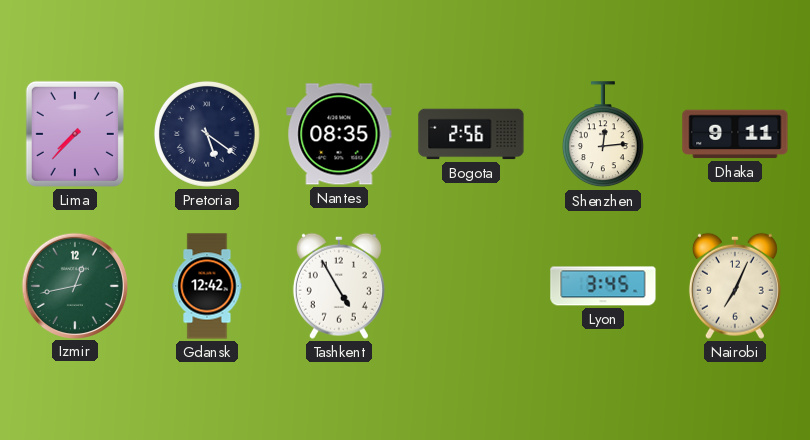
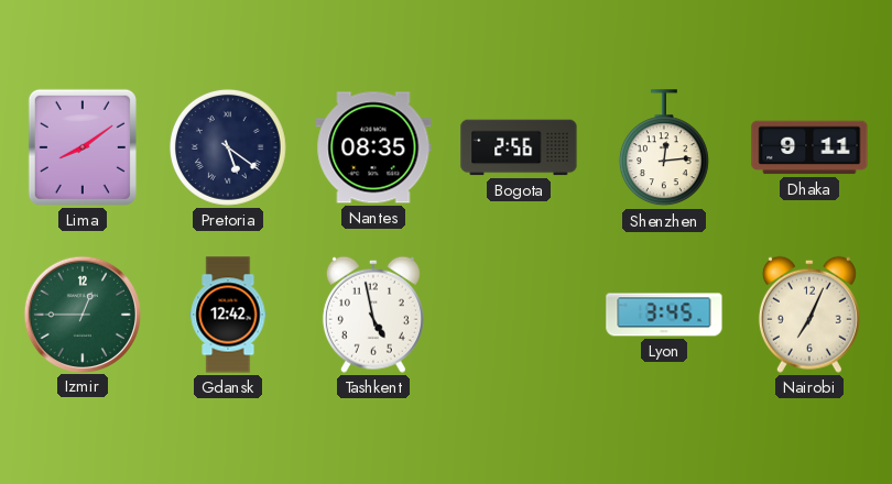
Lima: 7:37 -> 8:09
Izmir: 12:43 -> 12:45
Tashkent: 4:55 -> 4:58
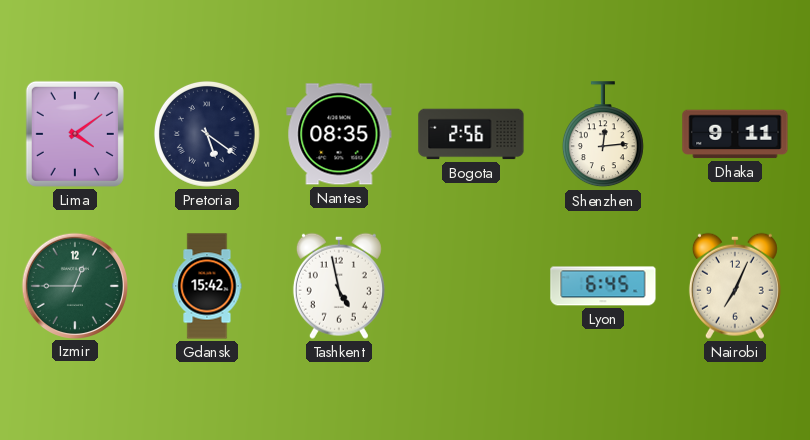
Lima: 8:09 -> 4:09
Gdansk: 12:42 -> 15:42
Lyon: 3:45 -> 6:45
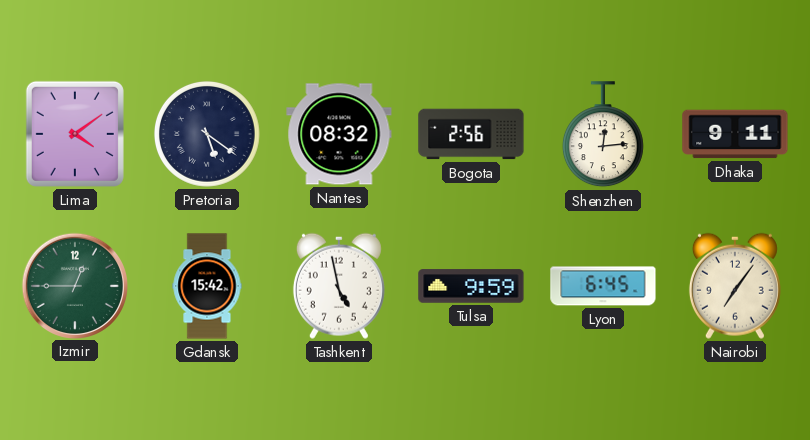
Nantes: 08:35 -> 08:32
Tulsa: none -> 9:59
Nairobi: 7:04 -> 7:06
